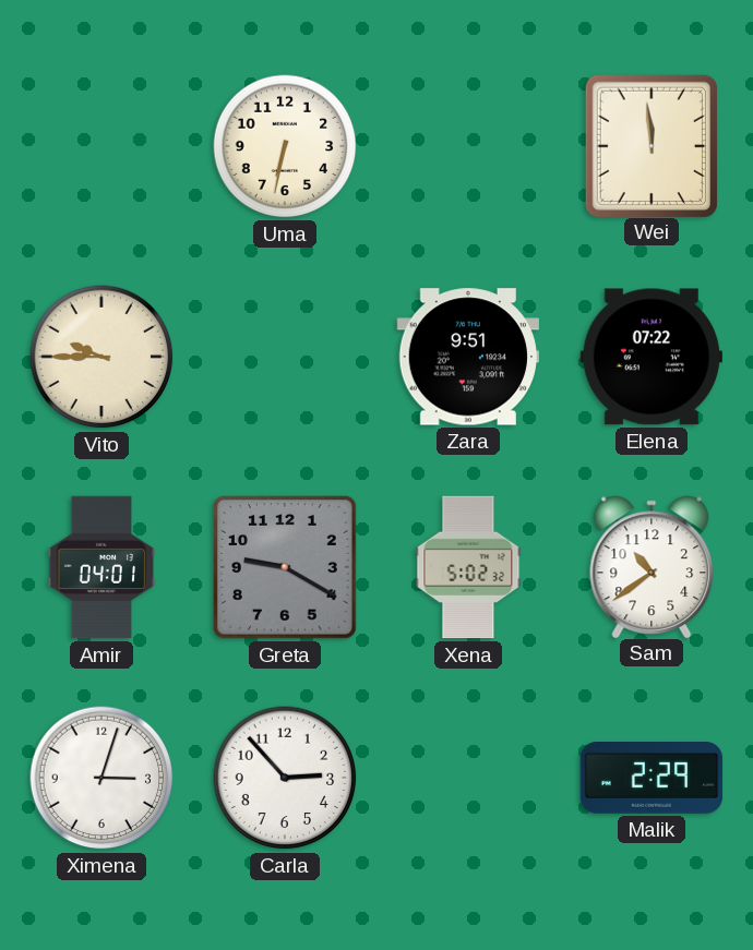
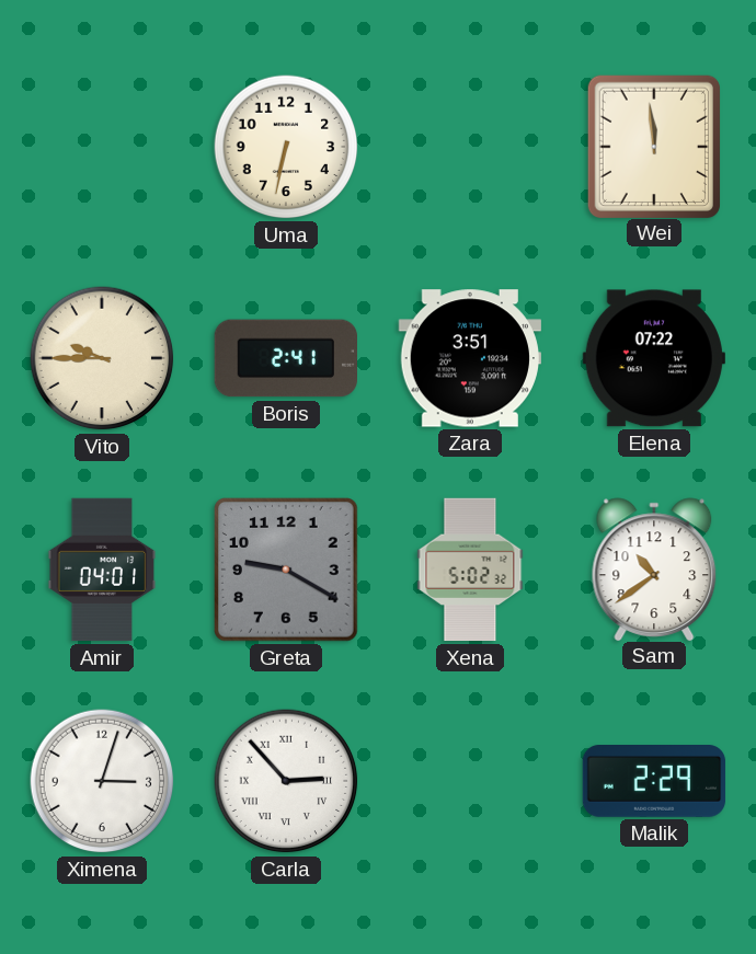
Boris: none -> 2:41
Zara: 9:51 -> 3:51
Carla numerals: Arabic -> Roman
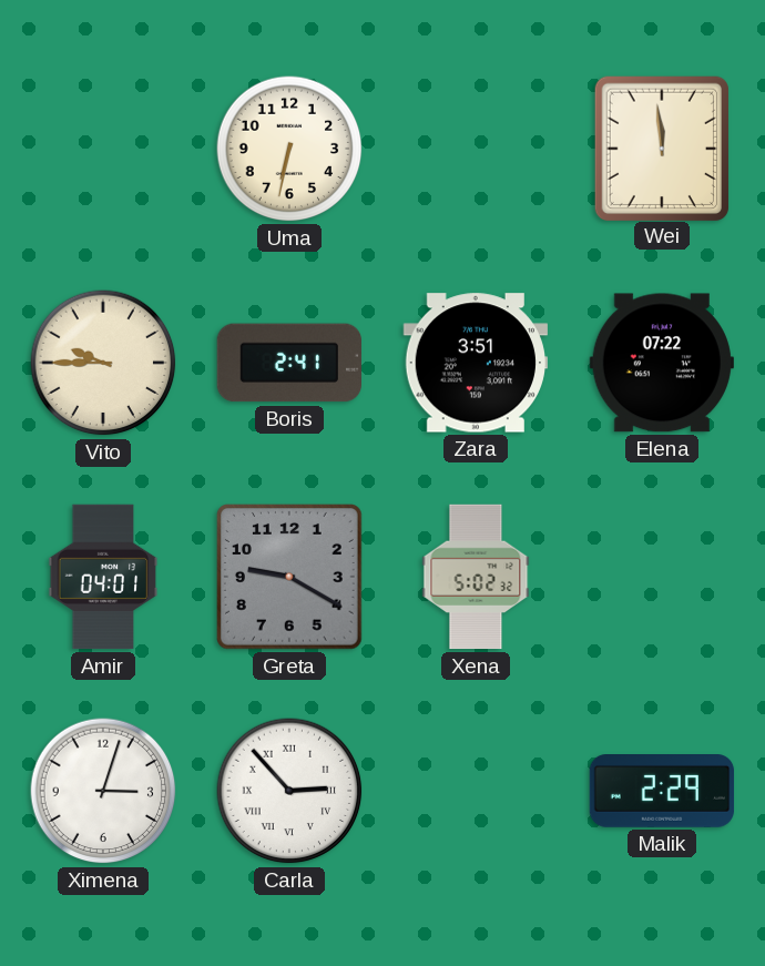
Sam: 10:39 -> none
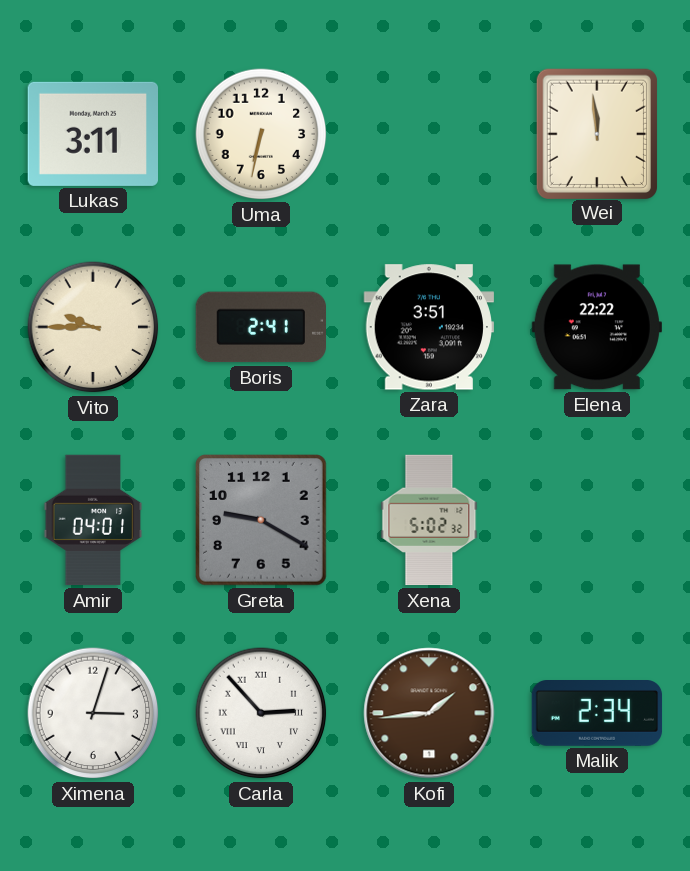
Lukas: none -> 3:11
Elena: 07:22 -> 22:22
Kofi: none -> 1:44
Malik: 2:29 -> 2:34
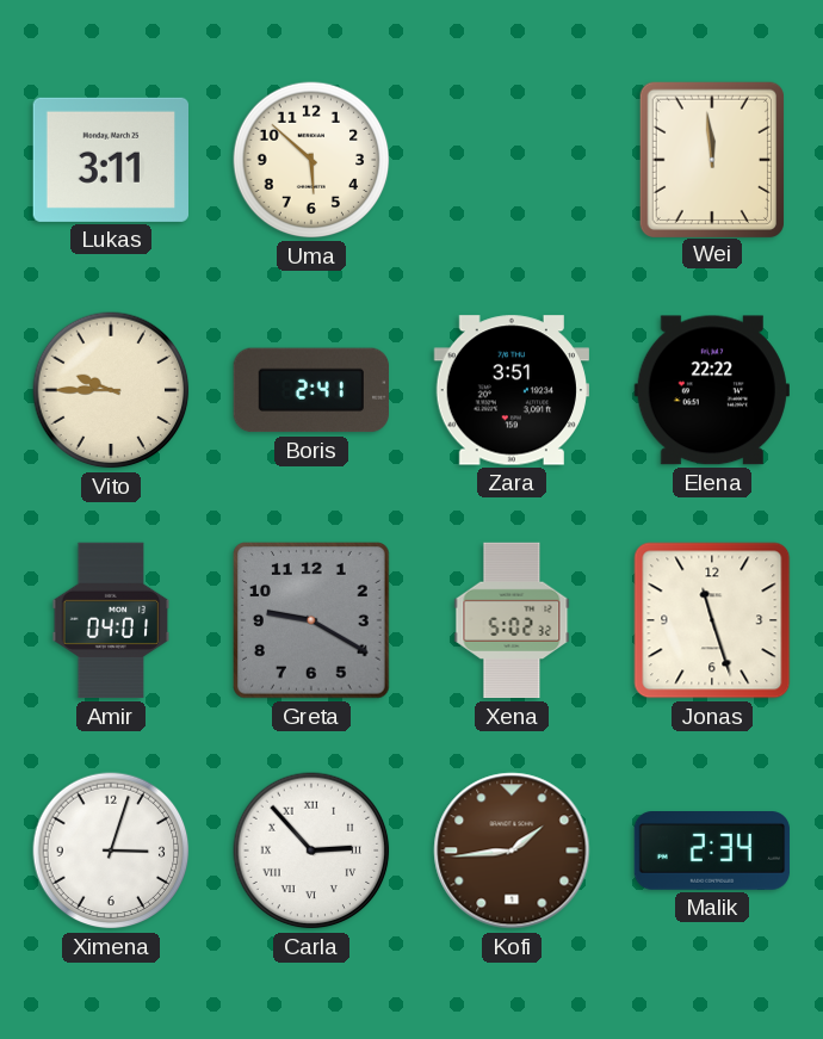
Uma: 6:32 -> 5:52
Jonas: none -> 11:27
